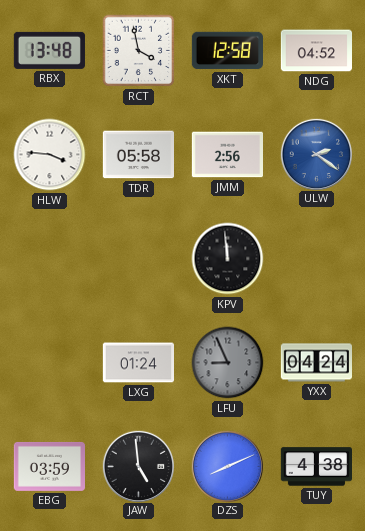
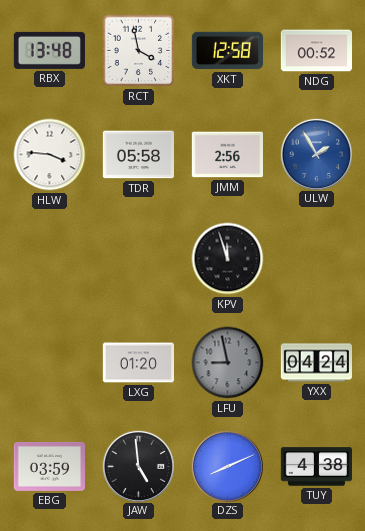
NDG: 04:52 -> 00:52
ULW: 2:21 -> 1:55
KPV: 11:59 -> 11:57
LXG: 01:24 -> 01:20
LFU: 8:56 -> 8:58
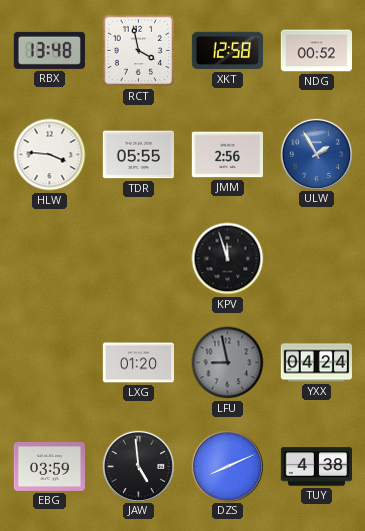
TDR: 05:58 -> 05:55
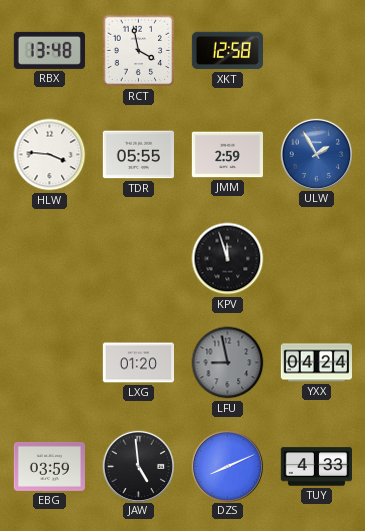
NDG: 00:52 -> none
JMM: 2:56 -> 2:59
TUY: 4:38 -> 4:33
